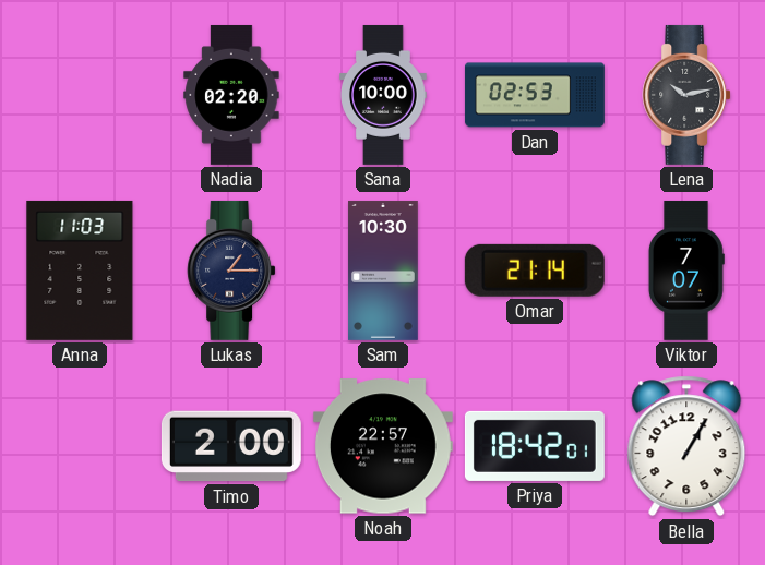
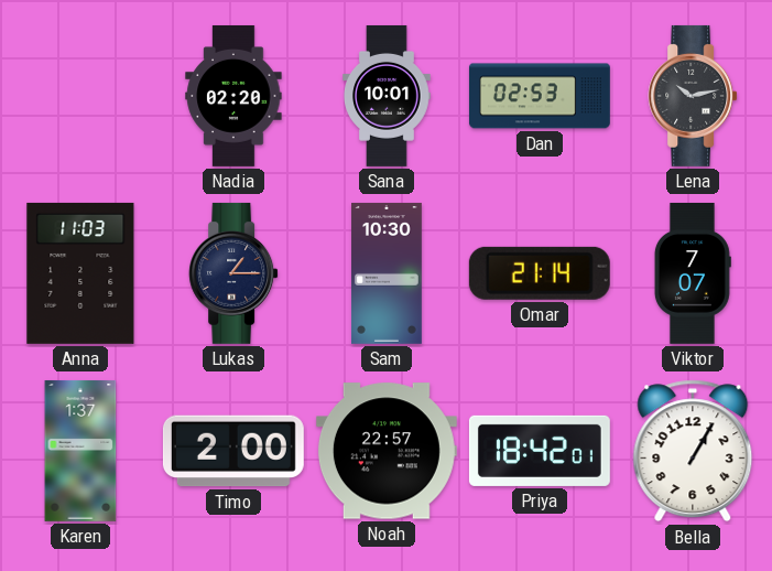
Sana: 10:00 -> 10:01
Karen: none -> 1:37
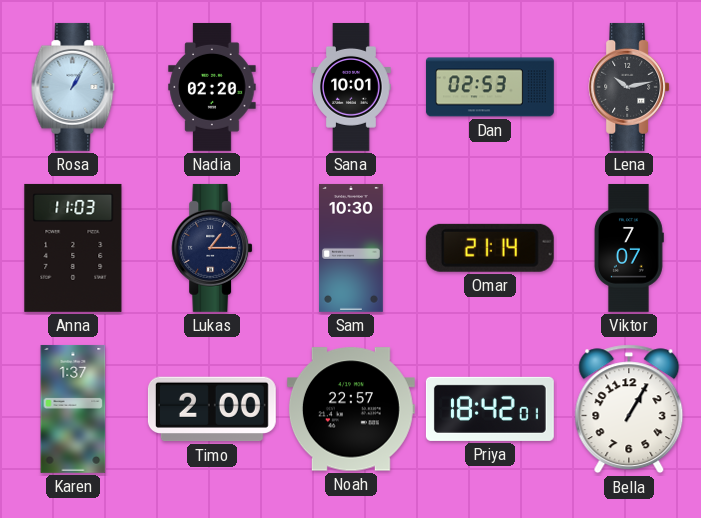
Rosa: none -> 1:05
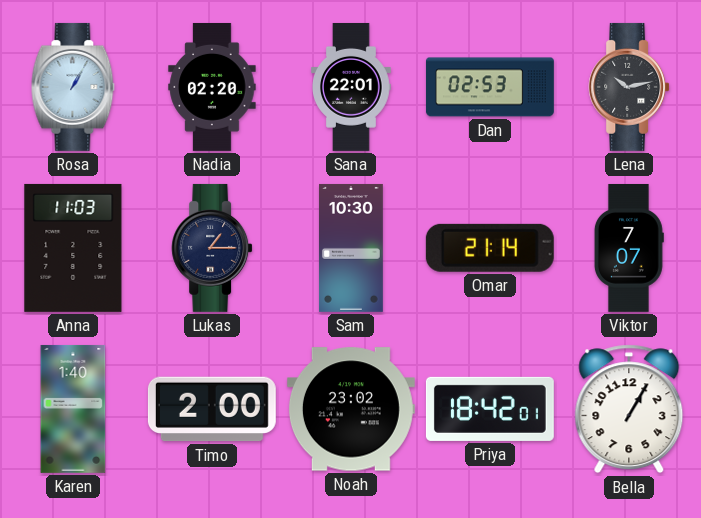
Sana: 10:01 -> 22:01
Karen: 1:37 -> 1:40
Noah: 22:57 -> 23:02
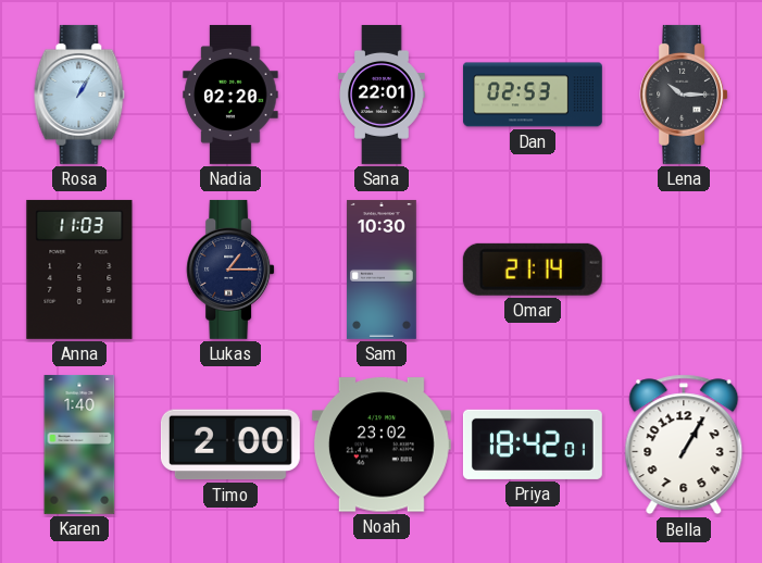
Lena: 10:13 -> 10:15
Viktor: 7:07 -> none
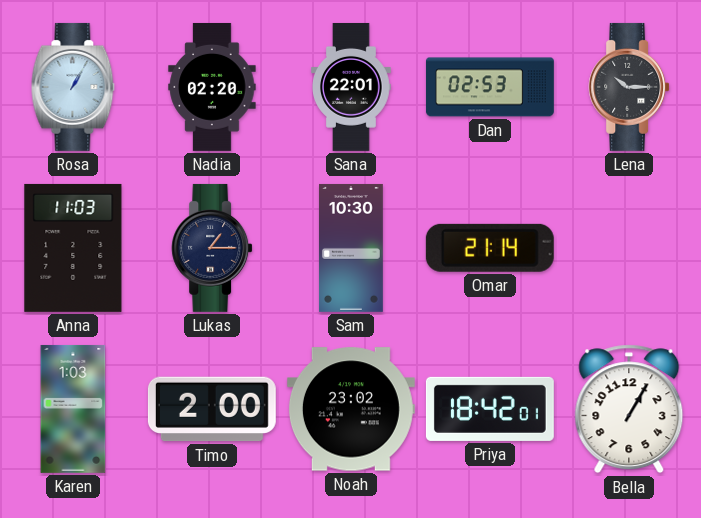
Karen: 1:40 -> 1:03
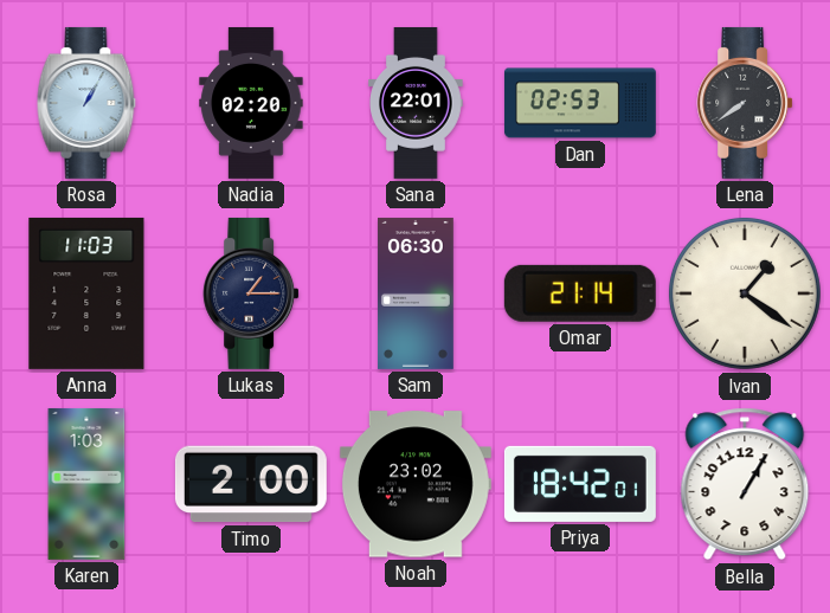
Lena: 10:15 -> 7:39
Sam: 10:30 -> 06:30
Ivan: none -> 1:21
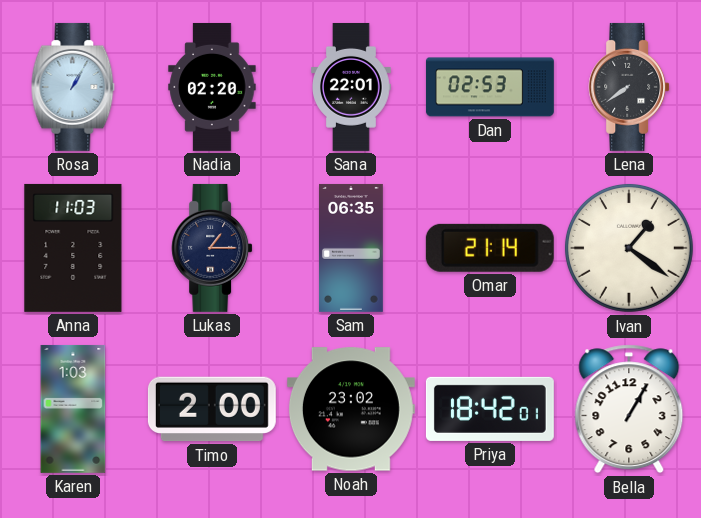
Sam: 06:30 -> 06:35
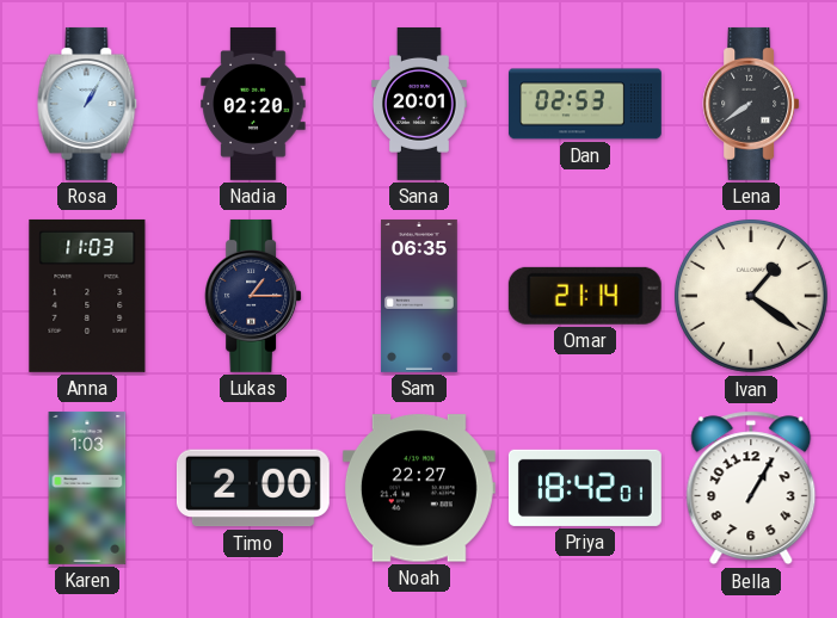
Sana: 22:01 -> 20:01
Noah: 23:02 -> 22:27
